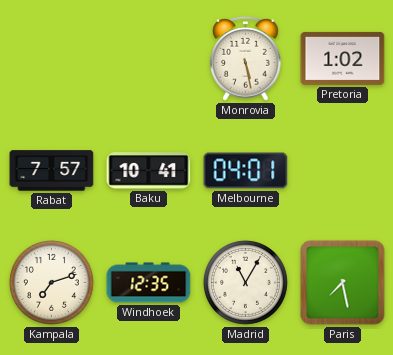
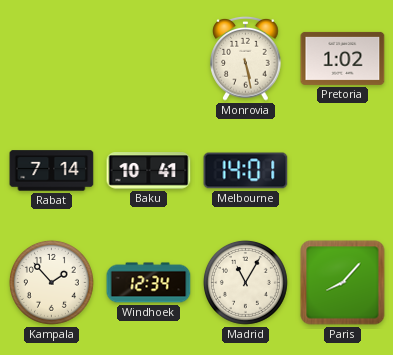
Rabat: 7:57 -> 7:14
Melbourne: 04:01 -> 14:01
Kampala: 7:12 -> 1:53
Windhoek: 12:35 -> 12:34
Paris: 7:28 -> 8:07
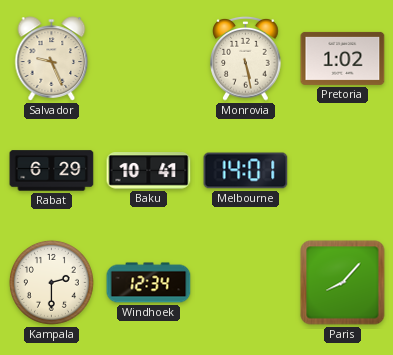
Salvador: none -> 9:26
Rabat: 7:14 -> 6:29
Kampala: 1:53 -> 2:30
Madrid: 11:05 -> none
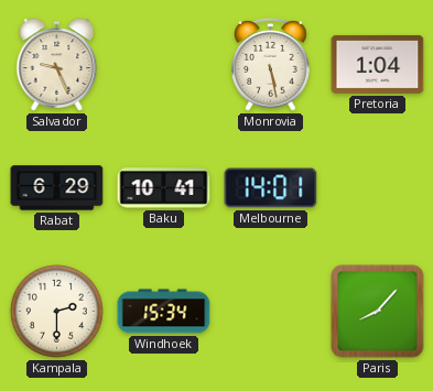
Pretoria: 1:02 -> 1:04
Windhoek: 12:34 -> 15:34
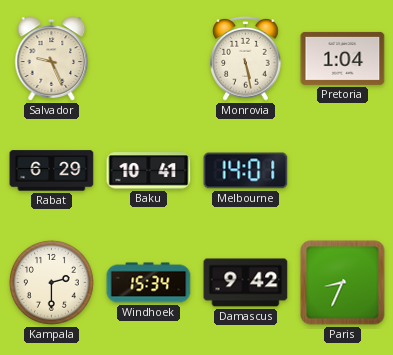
Damascus: none -> 9:42
Paris: 8:07 -> 8:34
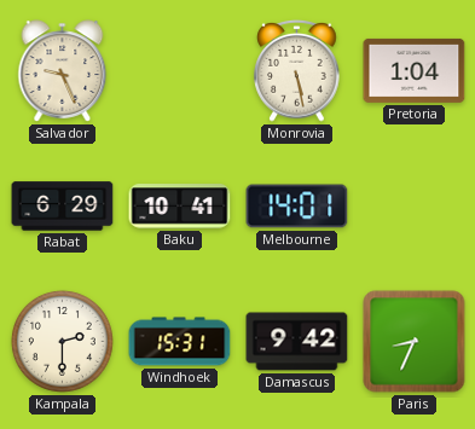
Windhoek: 15:34 -> 15:31
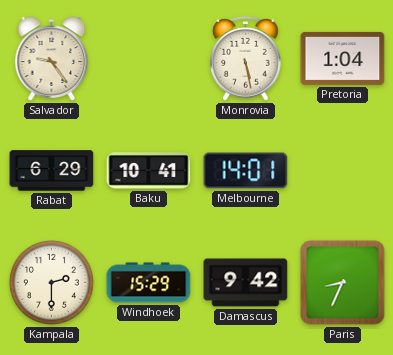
Salvador: 9:26 -> 9:24
Windhoek: 15:31 -> 15:29
